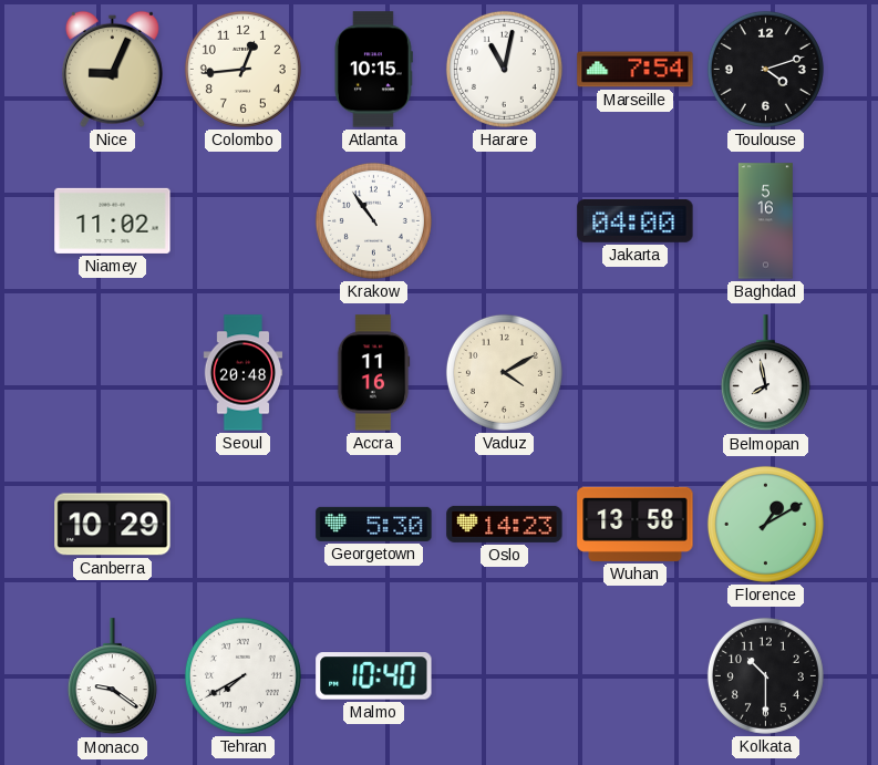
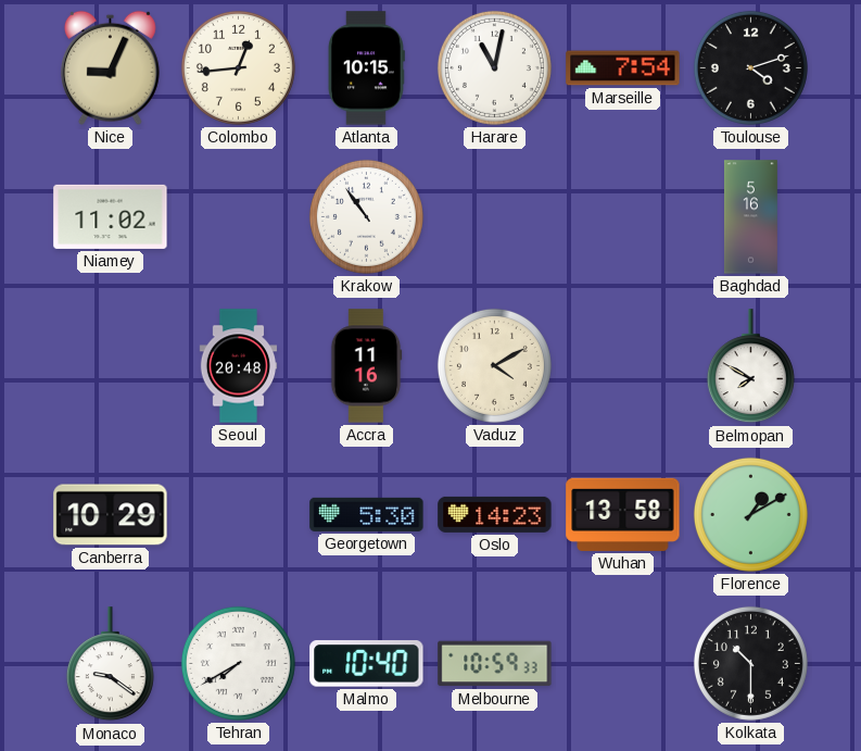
Jakarta: 04:00 -> none
Belmopan: 7:58 -> 7:50
Melbourne: none -> 10:59
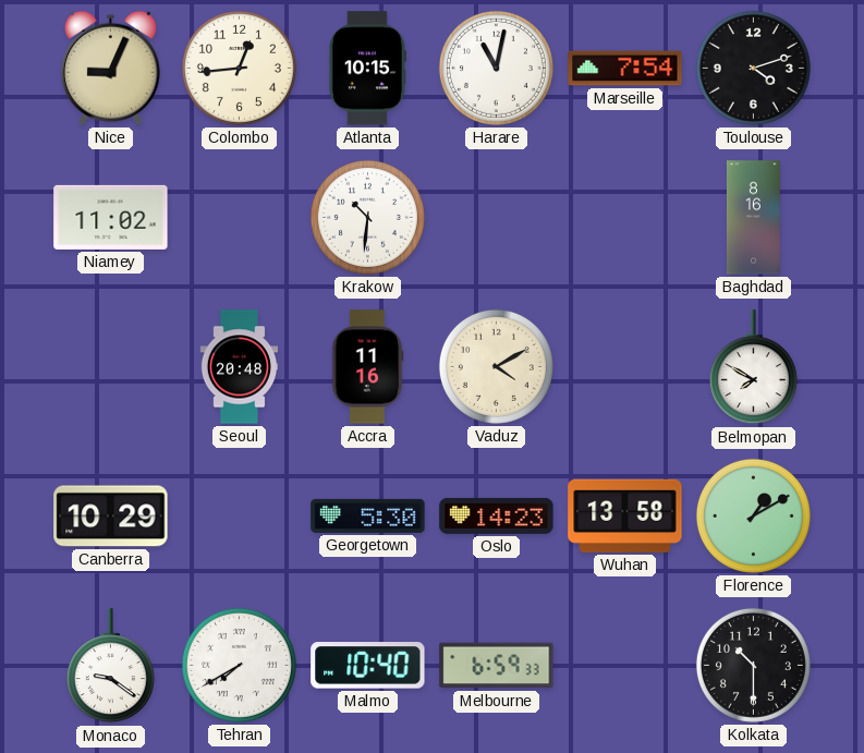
Krakow: 10:54 -> 10:31
Baghdad: 5:16 -> 8:16
Melbourne: 10:59 -> 6:59
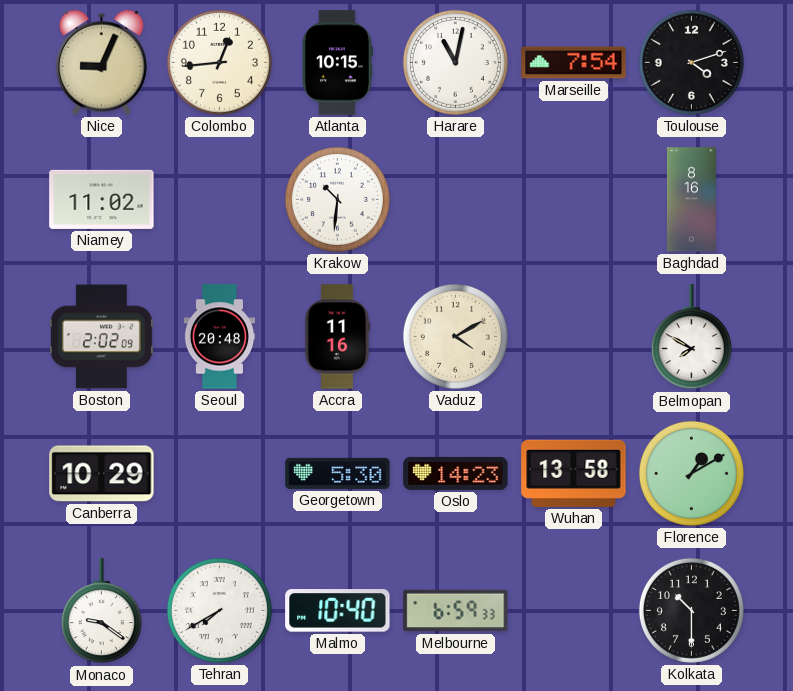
Boston: none -> 2:02
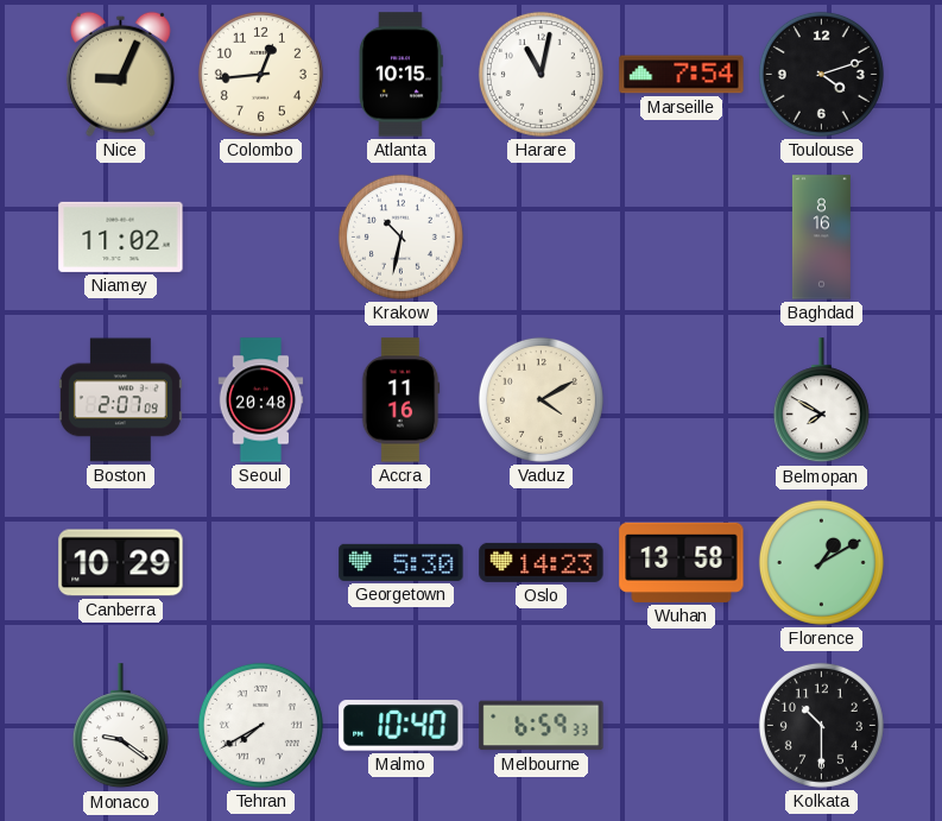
Krakow: 10:31 -> 10:32
Boston: 2:02 -> 2:07
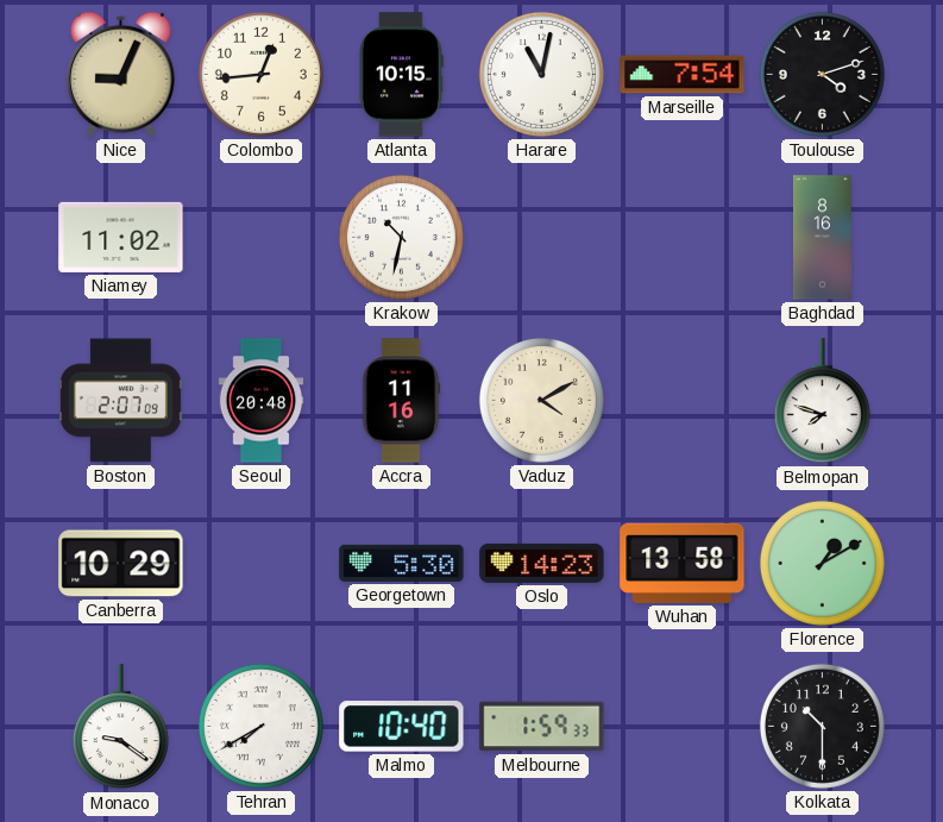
Belmopan: 7:50 -> 7:48
Melbourne: 6:59 -> 1:59
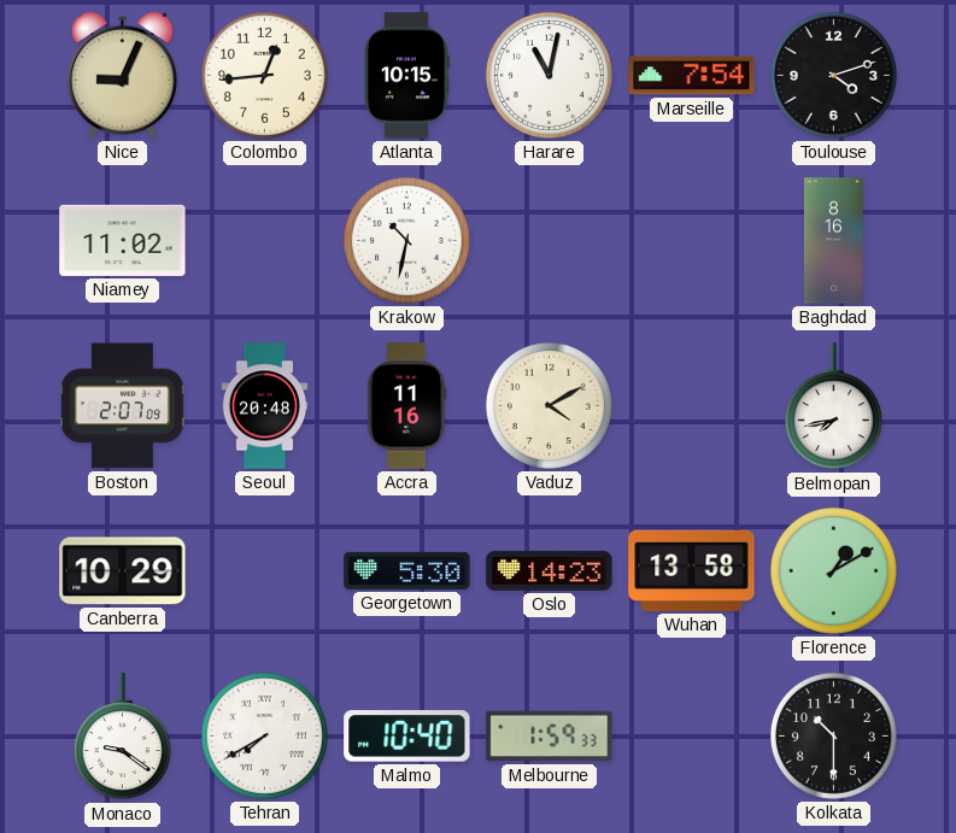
Belmopan: 7:48 -> 7:43
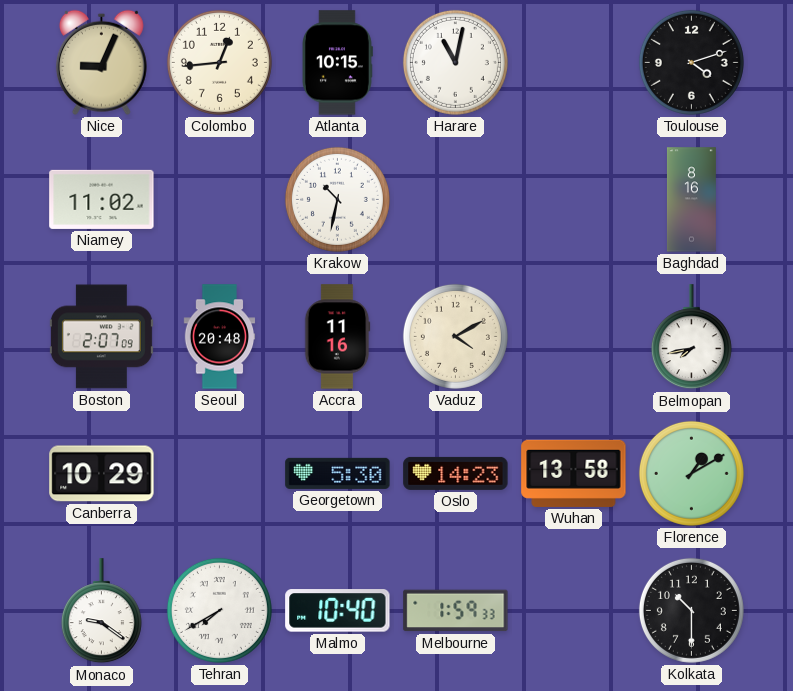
Marseille: 7:54 -> none
